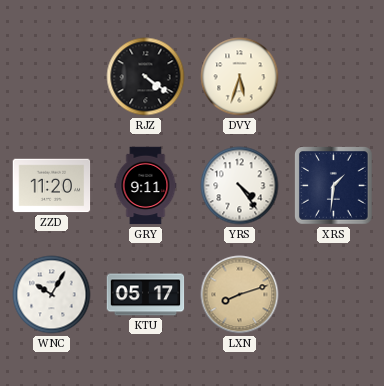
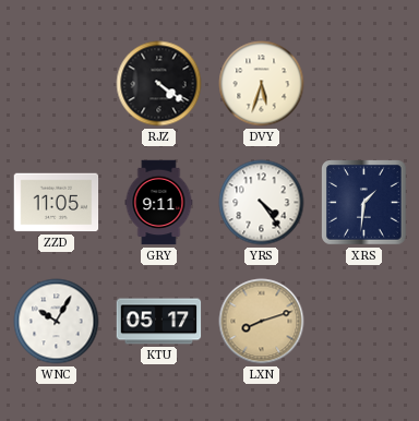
ZZD: 11:20 -> 11:05
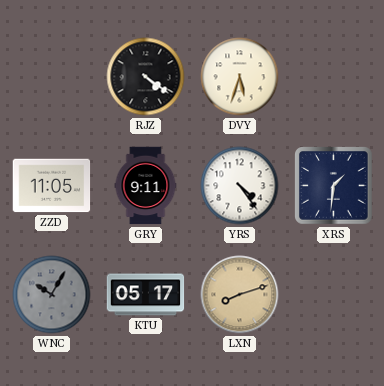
WNC dial: white -> grey
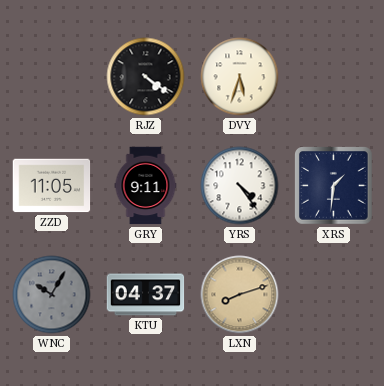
KTU: 05:17 -> 04:37
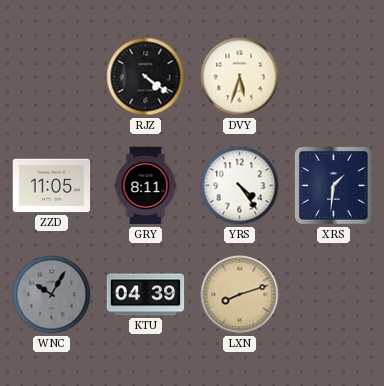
GRY: 9:11 -> 8:11
KTU: 04:37 -> 04:39
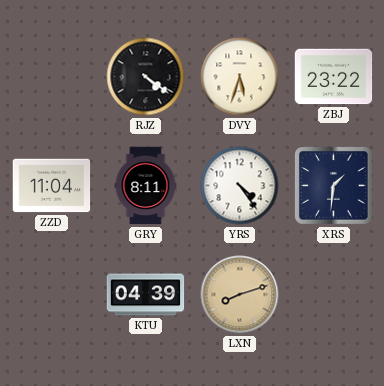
ZBJ: none -> 23:22
ZZD: 11:05 -> 11:04
WNC: 10:05 -> none
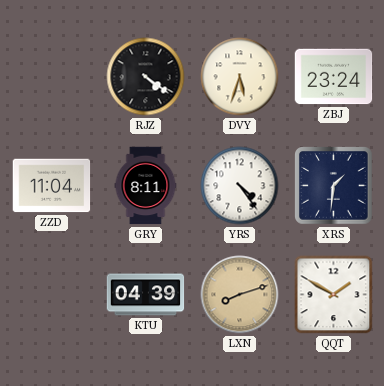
ZBJ: 23:22 -> 23:24
QQT: none -> 1:50
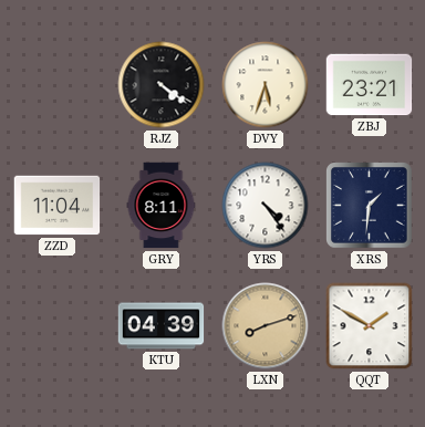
ZBJ: 23:24 -> 23:21
